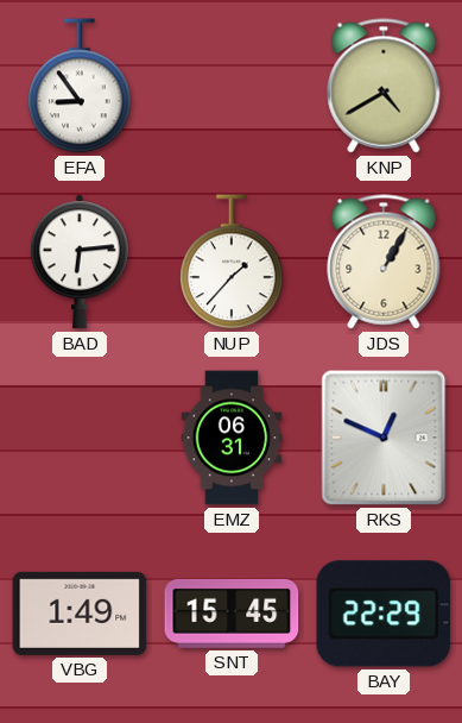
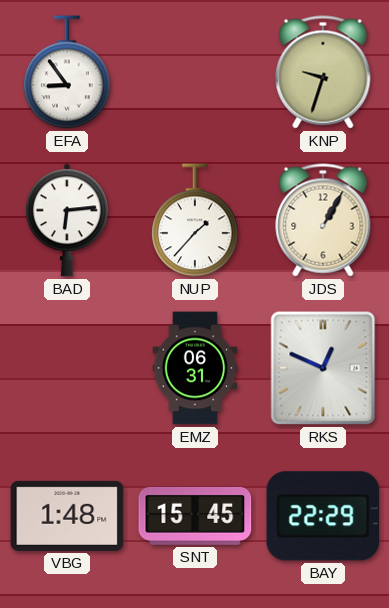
KNP: 4:40 -> 9:33
VBG: 1:49 -> 1:48
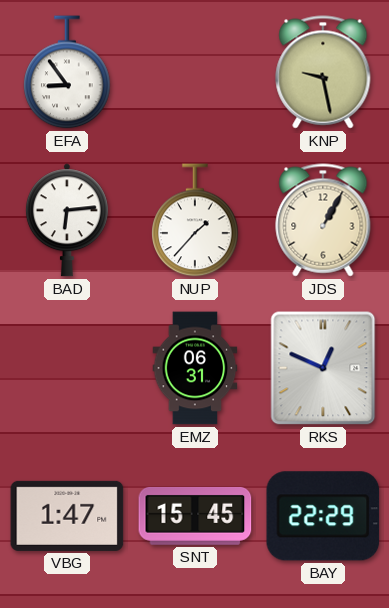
KNP: 9:33 -> 9:28
VBG: 1:48 -> 1:47
